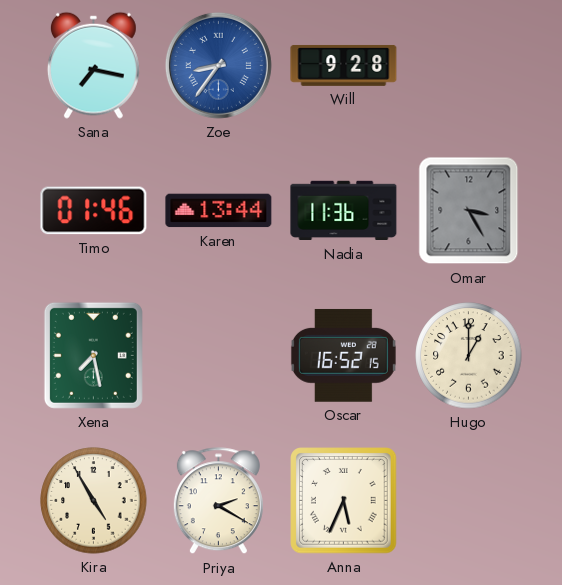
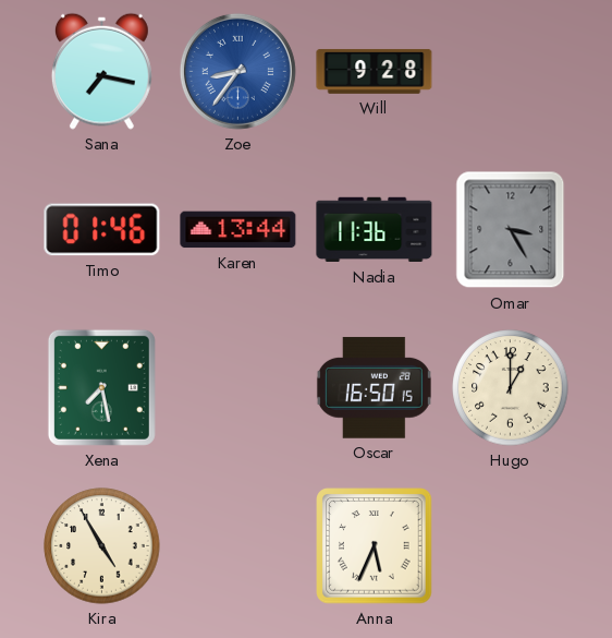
Oscar: 16:52 -> 16:50
Priya: 2:20 -> none
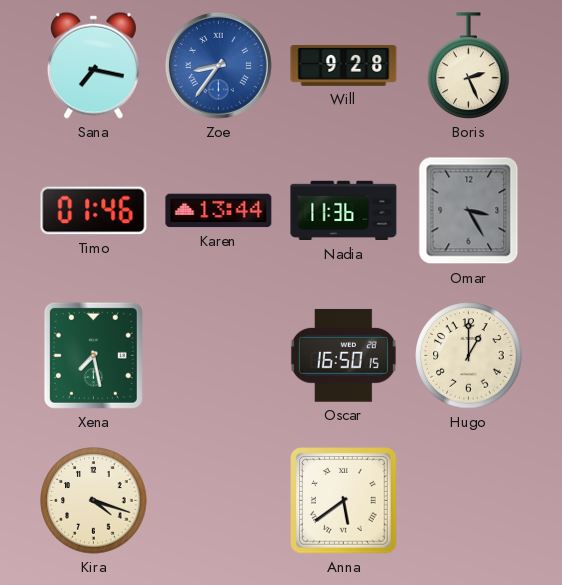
Boris: none -> 2:26
Kira: 4:55 -> 4:18
Anna: 5:34 -> 5:39
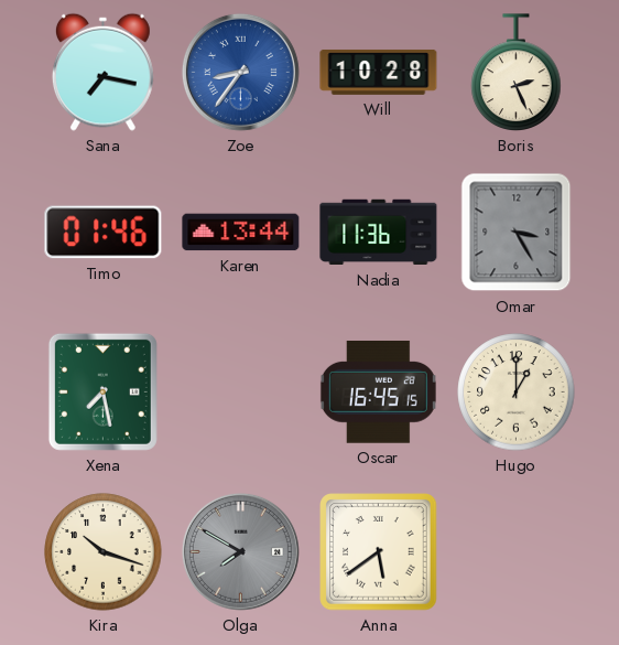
Will: 9:28 -> 10:28
Oscar: 16:50 -> 16:45
Kira: 4:18 -> 10:18
Olga: none -> 7:50
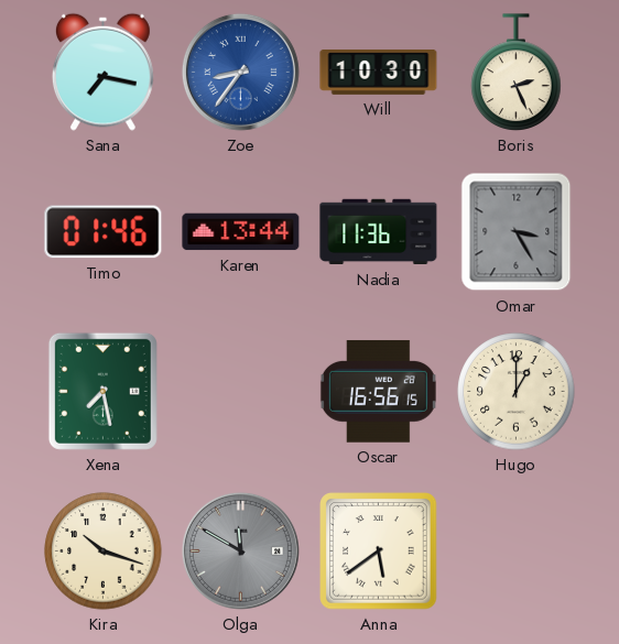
Will: 10:28 -> 10:30
Oscar: 16:45 -> 16:56
Olga: 7:50 -> 11:50
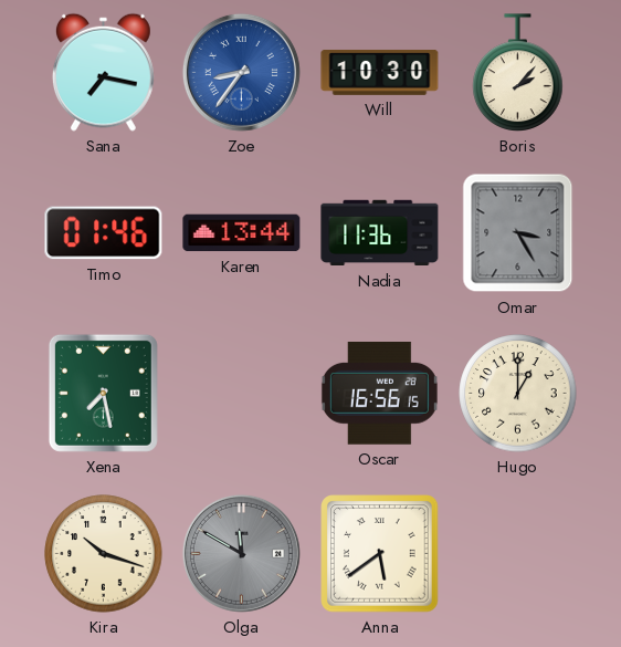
Boris: 2:26 -> 2:07
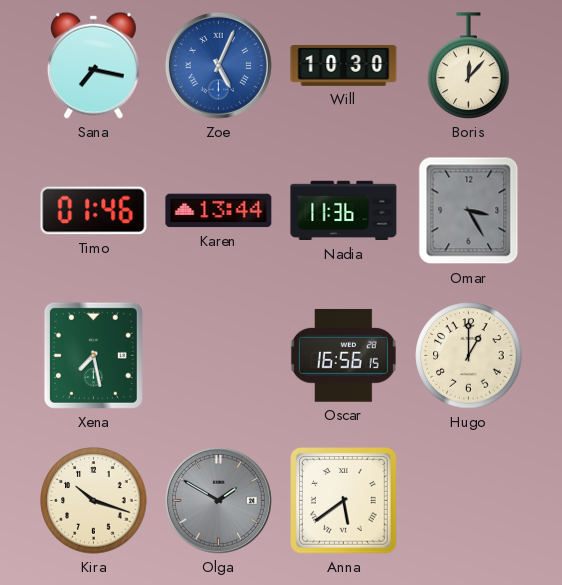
Zoe: 8:36 -> 5:04
Boris: 2:07 -> 12:07
Olga: 11:50 -> 1:50
